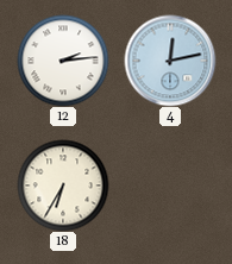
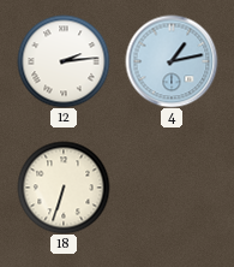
4: 12:13 -> 1:13
18: 6:35 -> 6:33
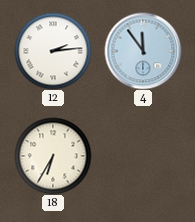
4: 1:13 -> 11:54
18: 6:33 -> 6:35
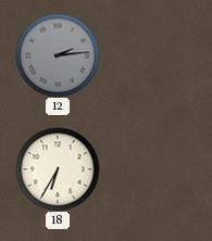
12 dial: white -> grey
4: 11:54 -> none
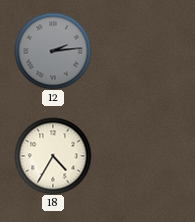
18: 6:35 -> 4:35
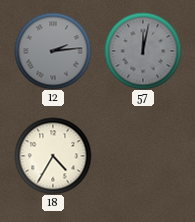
57: none -> 12:02
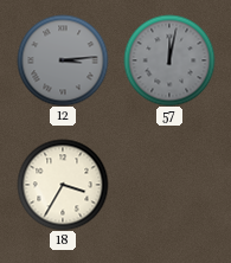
12: 2:14 -> 3:14
18: 4:35 -> 3:35
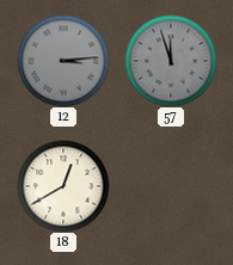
57: 12:02 -> 11:57
18: 3:35 -> 12:40
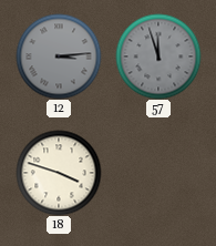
18: 12:40 -> 3:48
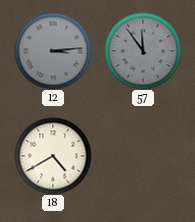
57: 11:57 -> 11:54
18: 3:48 -> 4:40
